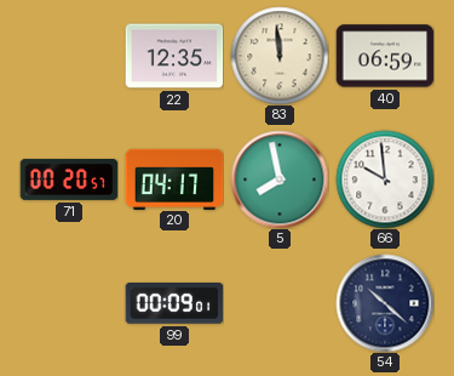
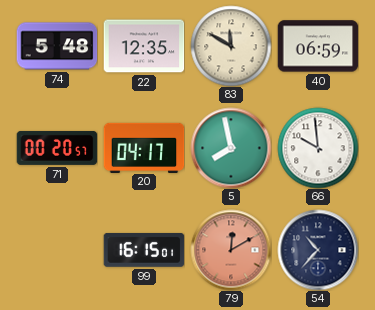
74: none -> 5:48
83: 11:59 -> 11:50
99: 00:09 -> 16:15
79: none -> 12:10
54: 10:22 -> 10:37
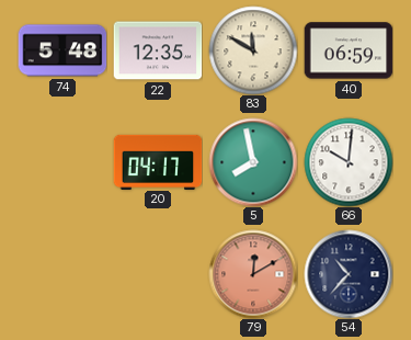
71: 00:20 -> none
66: 9:59 -> 10:01
99: 16:15 -> none
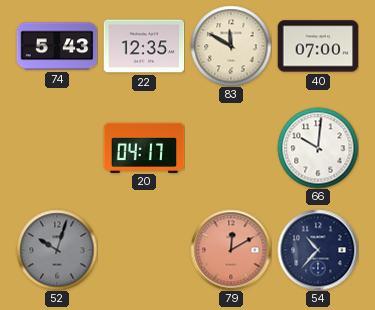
74: 5:48 -> 5:43
40: 06:59 -> 07:00
5: 7:58 -> none
52: none -> 10:03
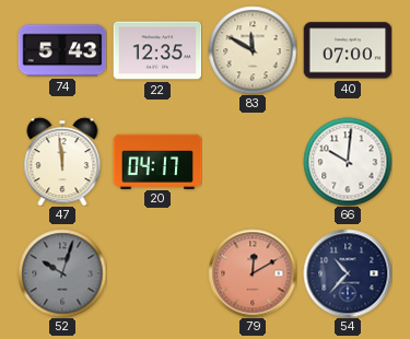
47: none -> 11:59
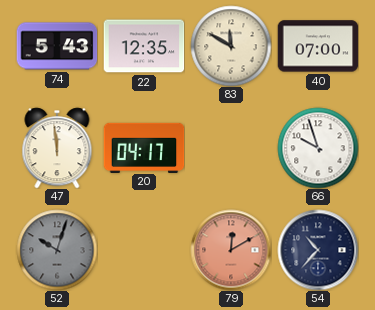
66: 10:01 -> 9:57
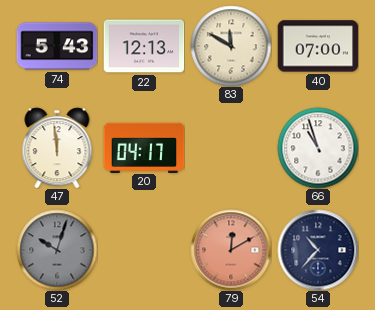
22: 12:35 -> 12:13
66: 9:57 -> 10:57
